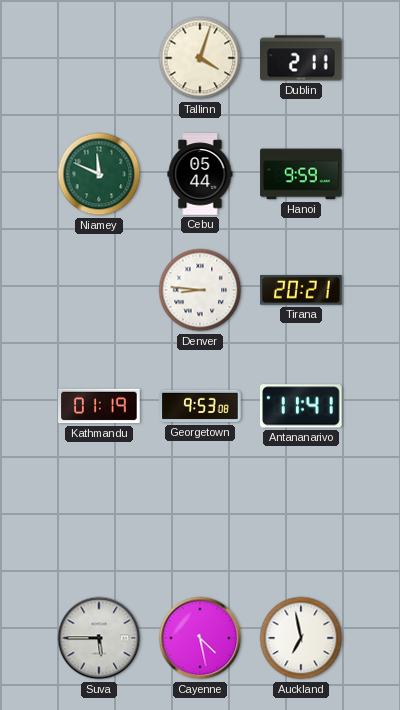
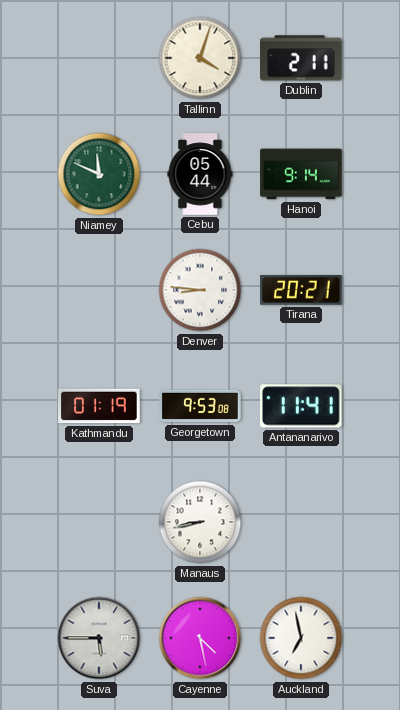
Hanoi: 9:59 -> 9:14
Manaus: none -> 8:43
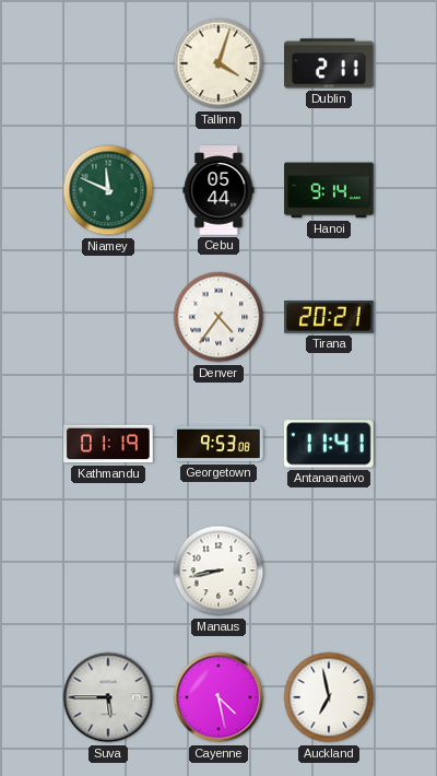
Denver: 8:46 -> 4:36
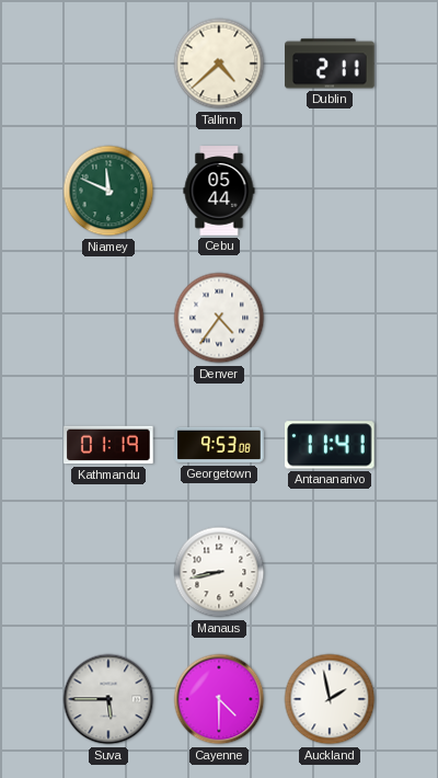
Tallinn: 4:03 -> 4:38
Hanoi: 9:14 -> none
Tirana: 20:21 -> none
Cayenne: 4:28 -> 4:30
Auckland: 6:58 -> 1:58
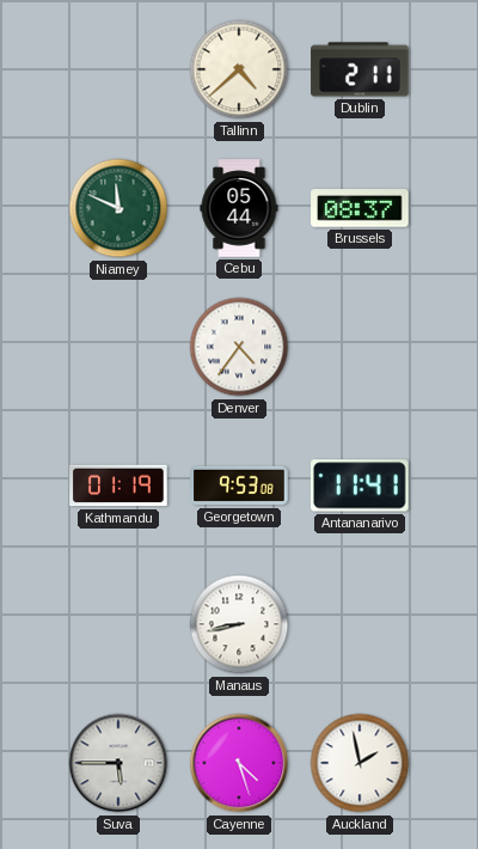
Brussels: none -> 08:37
Cayenne: 4:30 -> 4:27
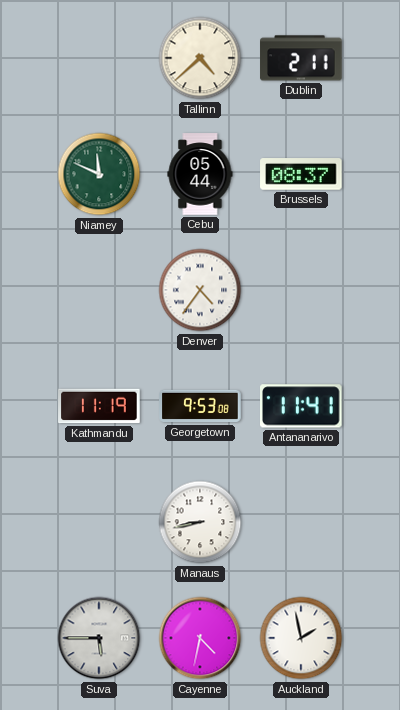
Kathmandu: 01:19 -> 11:19
Cayenne: 4:27 -> 4:32
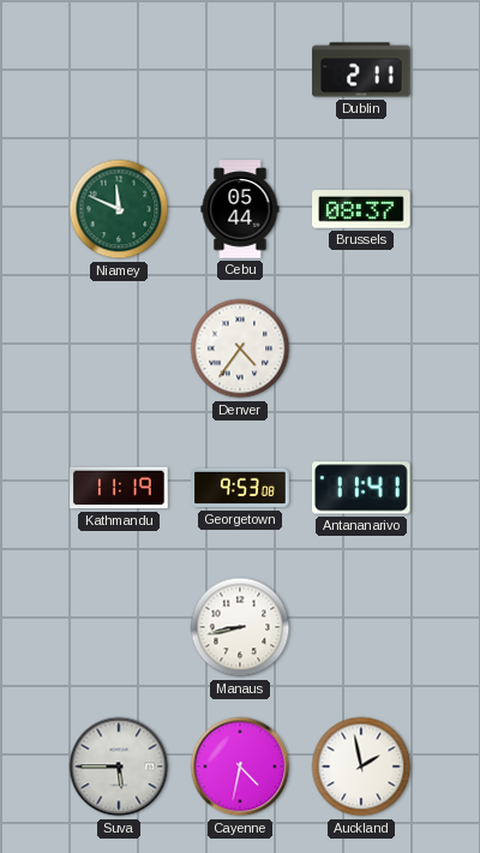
Tallinn: 4:38 -> none
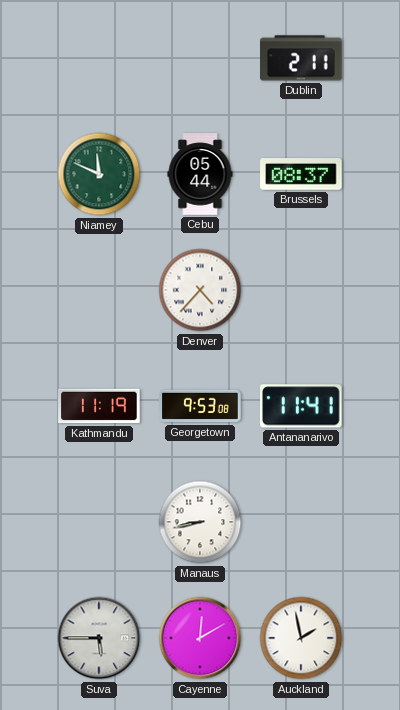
Denver: 4:36 -> 4:37
Cayenne: 4:32 -> 12:10
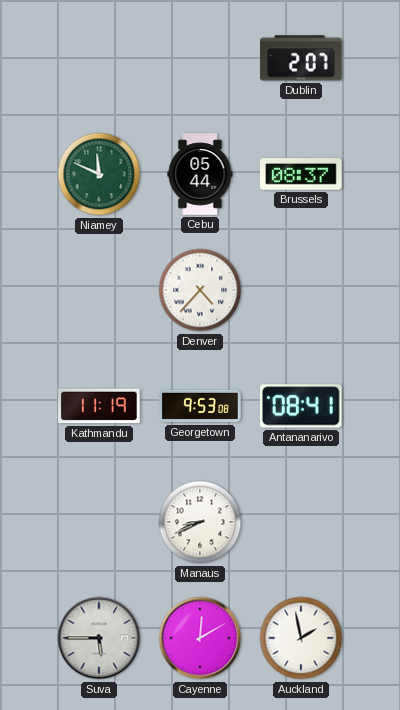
Dublin: 2:11 -> 2:07
Antananarivo: 11:41 -> 08:41
Manaus: 8:43 -> 8:41
